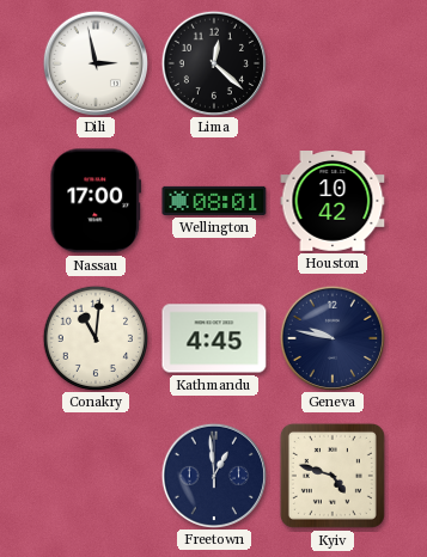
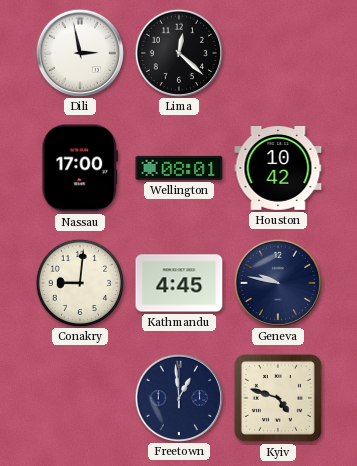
Conakry: 11:01 -> 9:01
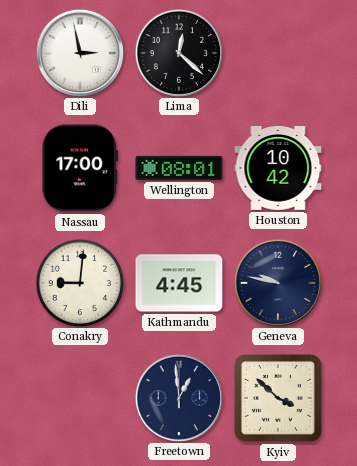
Kyiv: 4:48 -> 3:52
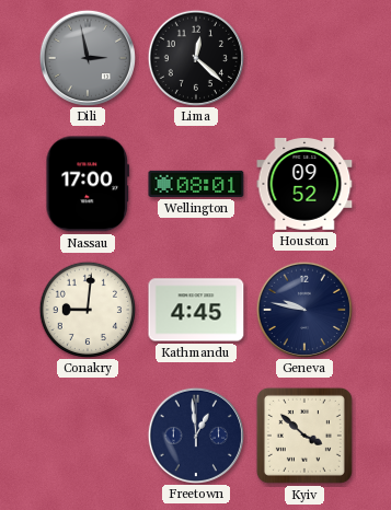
Dili dial: white -> grey
Houston: 10:42 -> 09:52
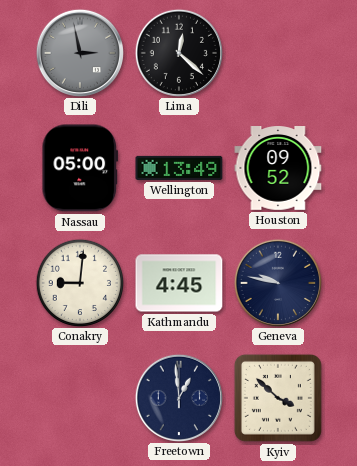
Nassau: 17:00 -> 05:00
Wellington: 08:01 -> 13:49
